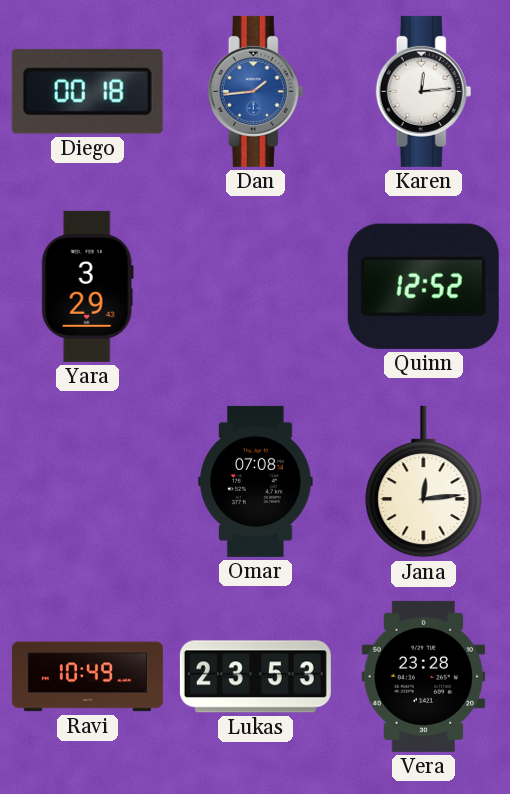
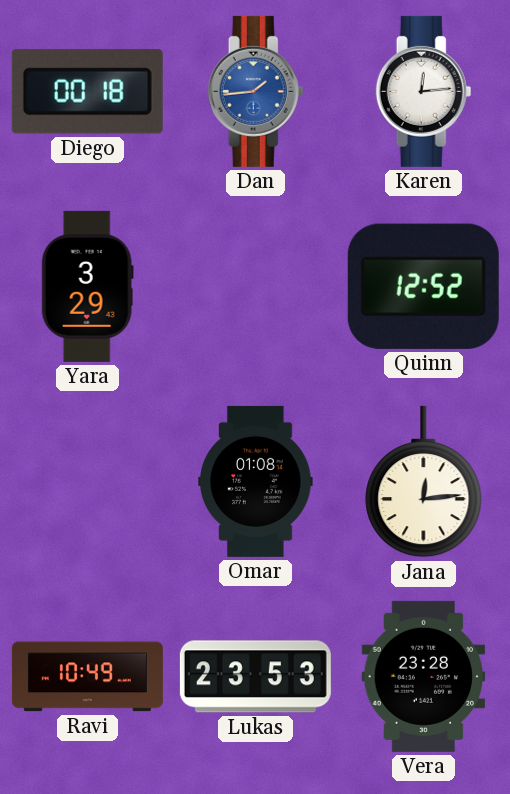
Omar: 07:08 -> 01:08
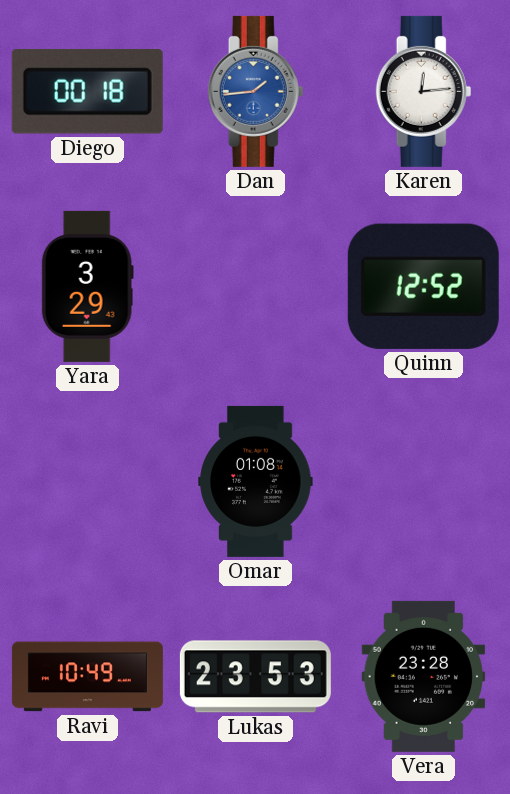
Jana: 12:14 -> none
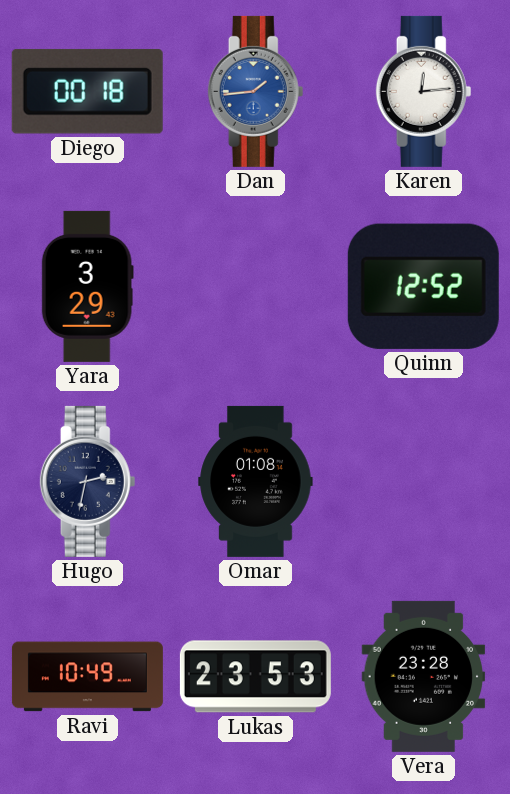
Hugo: none -> 2:32
